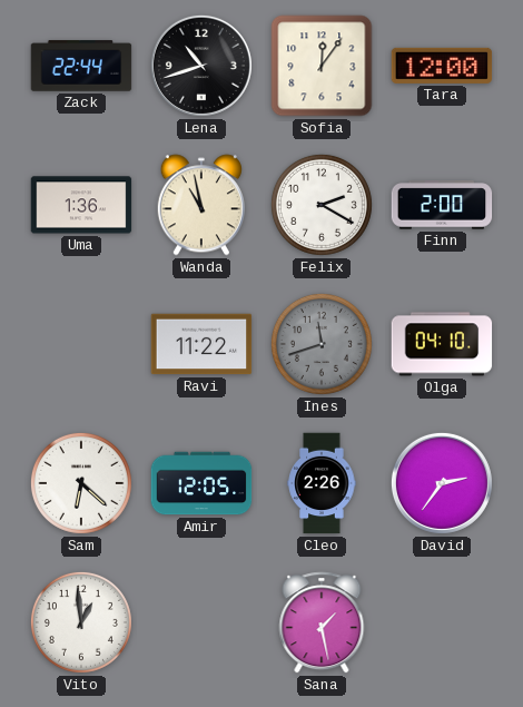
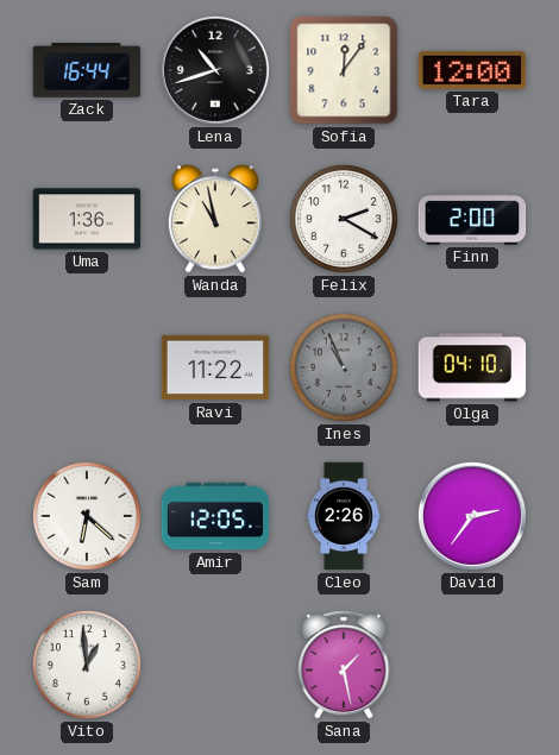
Zack: 22:44 -> 16:44
Ines: 11:42 -> 10:56
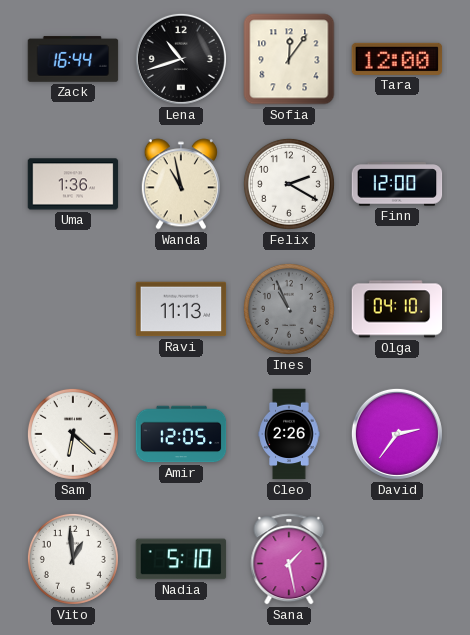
Finn: 2:00 -> 12:00
Ravi: 11:22 -> 11:13
Nadia: none -> 5:10
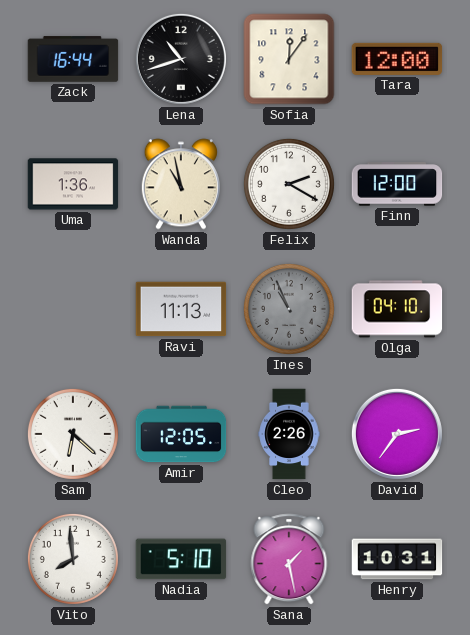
Vito: 12:59 -> 7:59
Henry: none -> 10:31
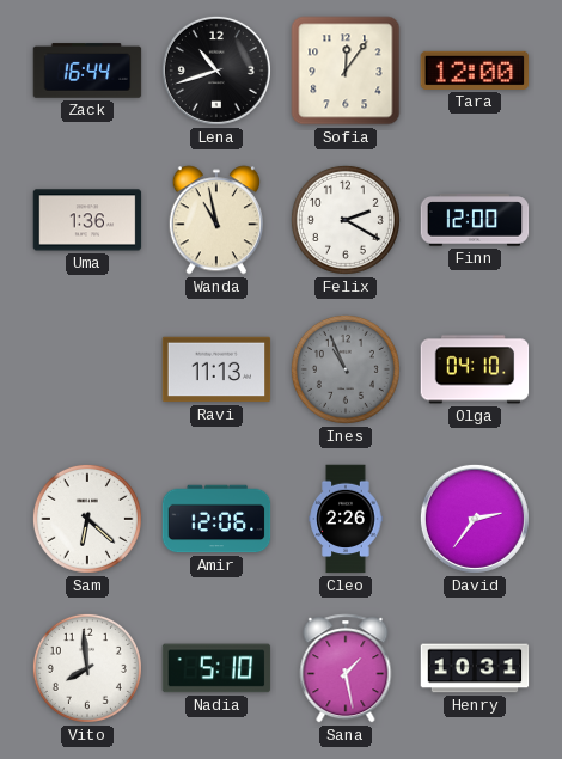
Amir: 12:05 -> 12:06
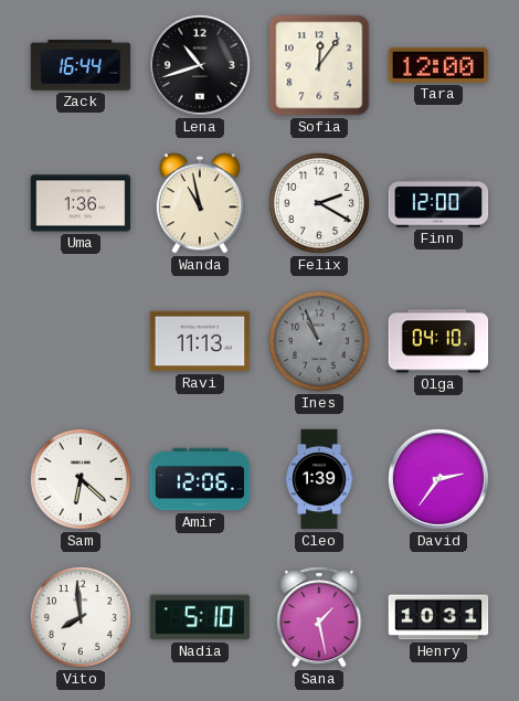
Cleo: 2:26 -> 1:39
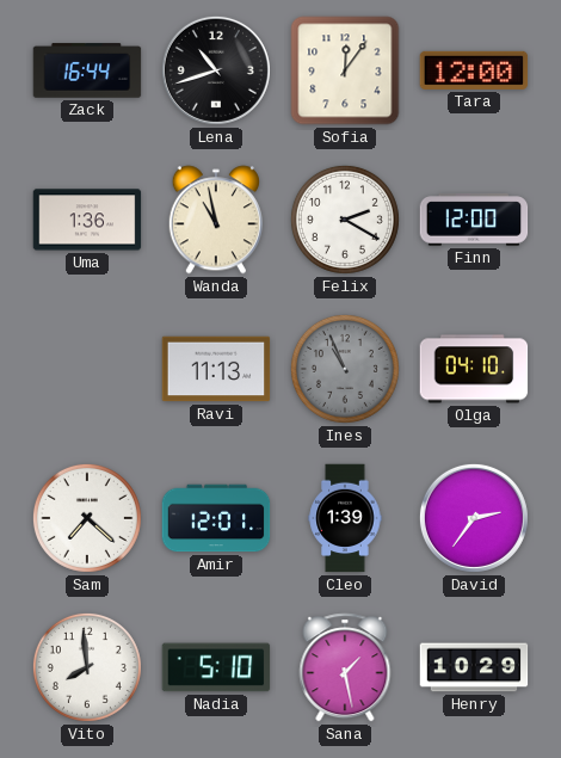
Sam: 6:22 -> 7:22
Amir: 12:06 -> 12:01
Henry: 10:31 -> 10:29
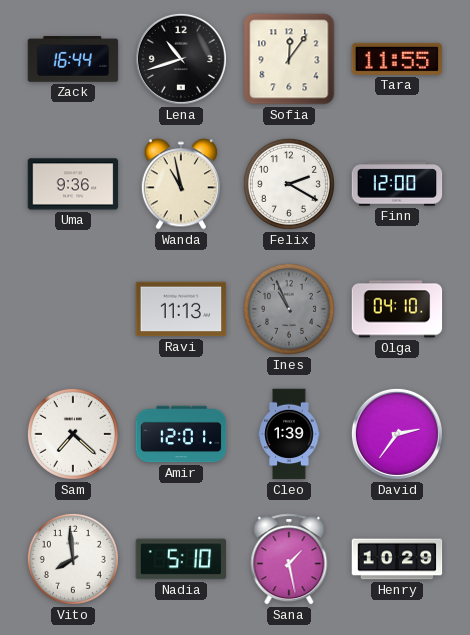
Tara: 12:00 -> 11:55
Uma: 1:36 -> 9:36
